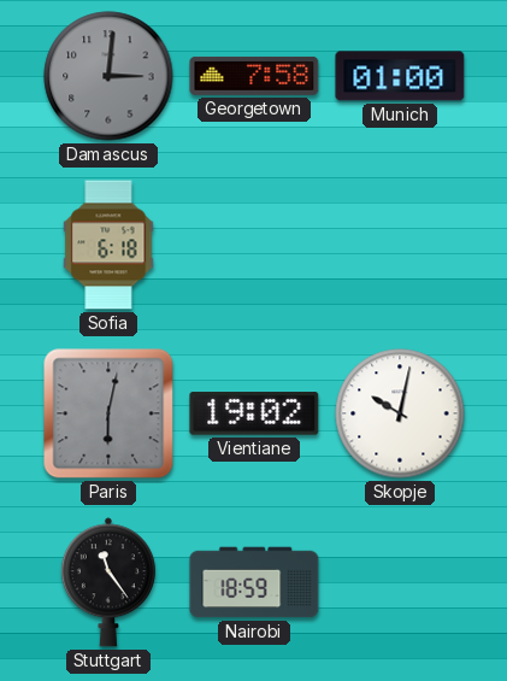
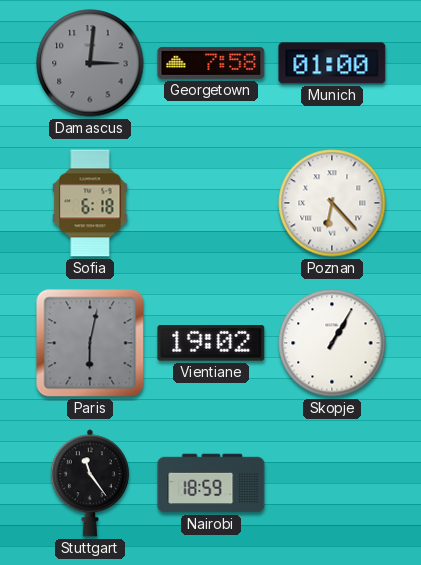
Poznan: none -> 6:23
Skopje: 10:02 -> 1:05
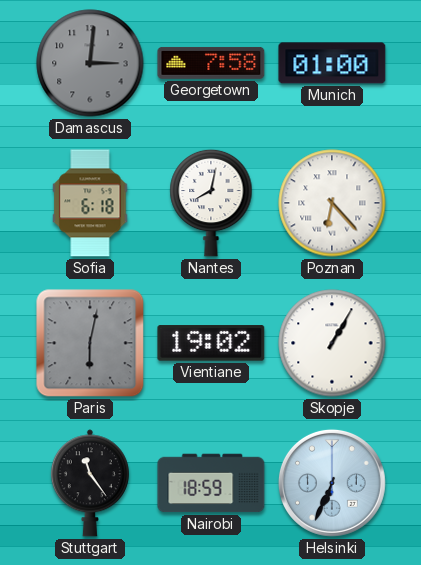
Nantes: none -> 8:02
Helsinki: none -> 6:34
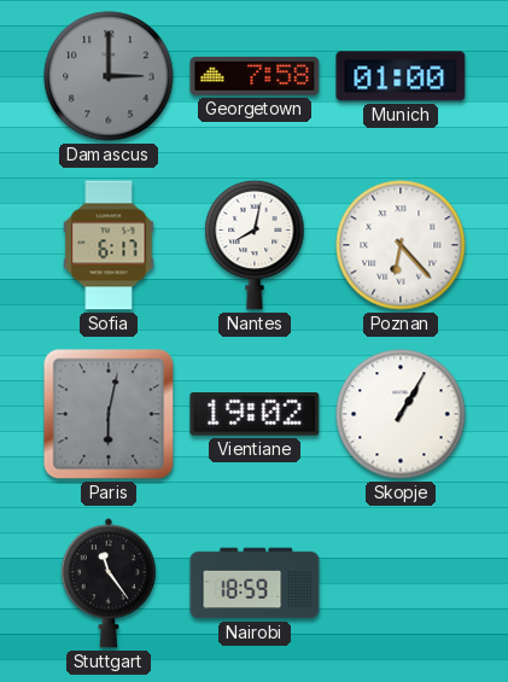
Damascus: 3:01 -> 3:00
Sofia: 6:18 -> 6:17
Helsinki: 6:34 -> none
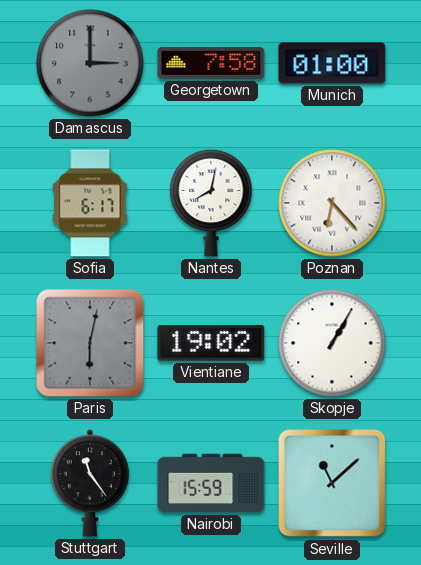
Nairobi: 18:59 -> 15:59
Seville: none -> 11:08
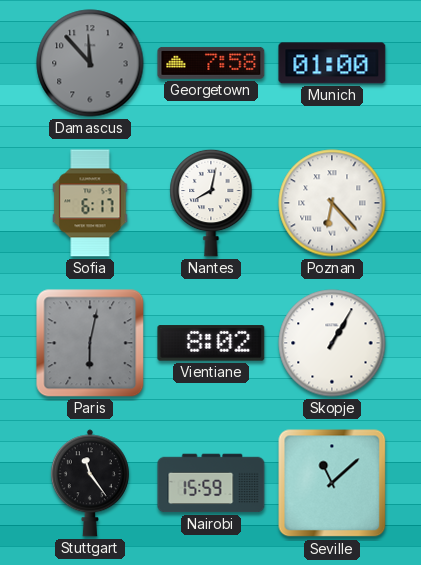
Damascus: 3:00 -> 11:53
Vientiane: 19:02 -> 8:02
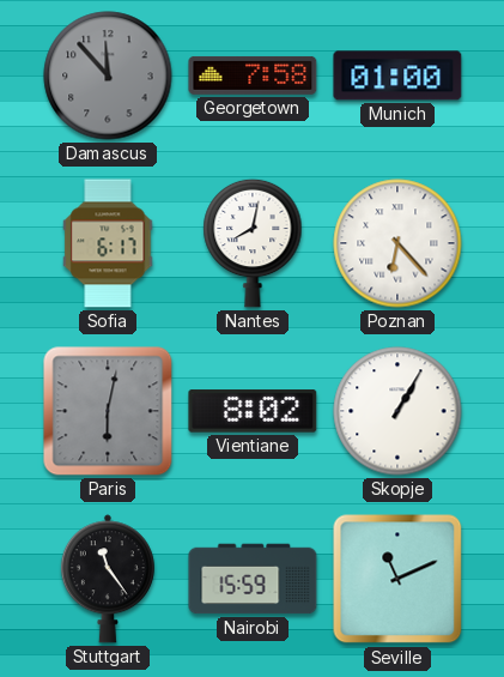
Seville: 11:08 -> 11:11
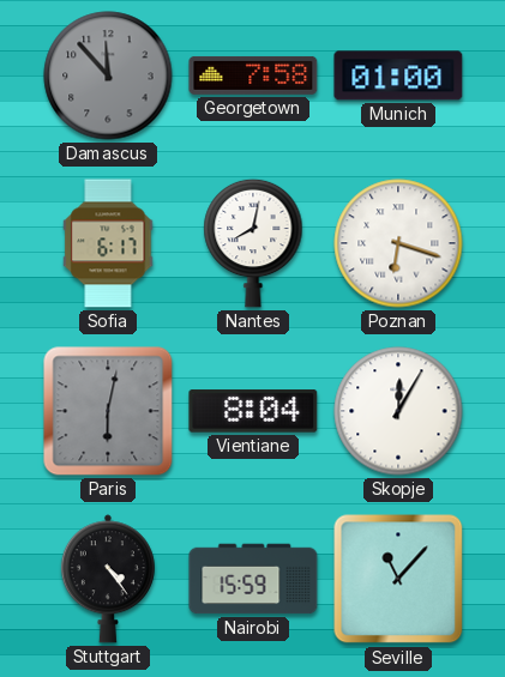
Poznan: 6:23 -> 6:18
Vientiane: 8:02 -> 8:04
Skopje: 1:05 -> 12:05
Stuttgart: 11:24 -> 4:24
Seville: 11:11 -> 11:07
